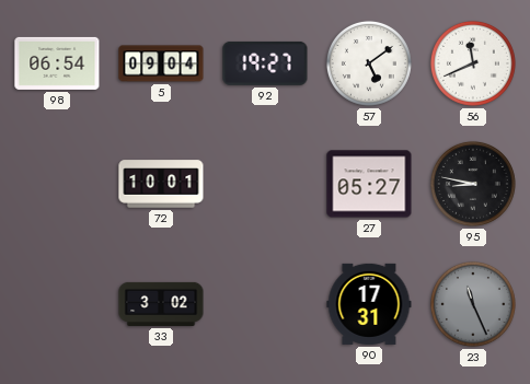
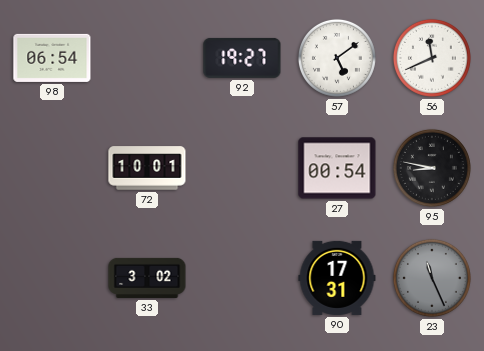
5: 09:04 -> none
27: 05:27 -> 00:54
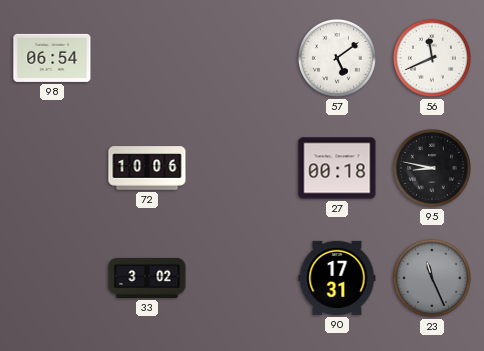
92: 19:27 -> none
72: 10:01 -> 10:06
27: 00:54 -> 00:18
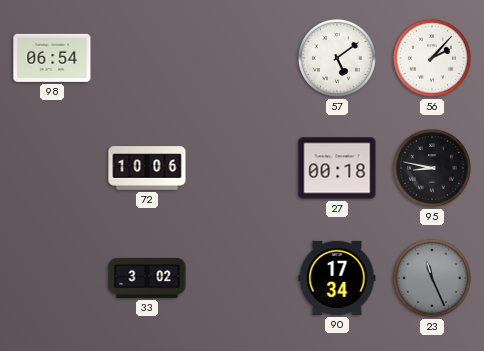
56: 11:41 -> 2:07
90: 17:31 -> 17:34
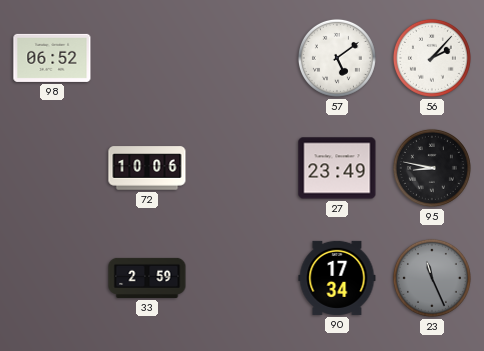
98: 06:54 -> 06:52
27: 00:18 -> 23:49
33: 3:02 -> 2:59
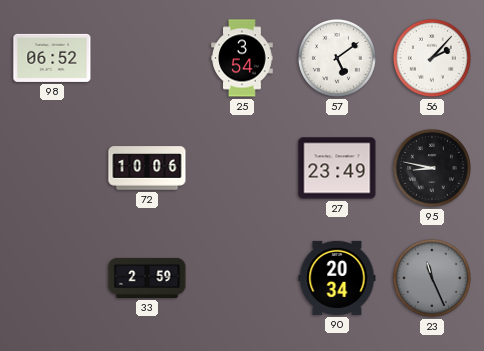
25: none -> 3:54
90: 17:34 -> 20:34
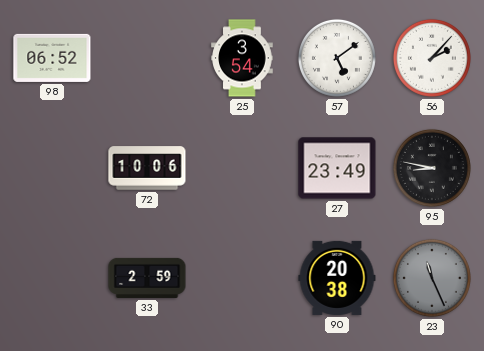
90: 20:34 -> 20:38
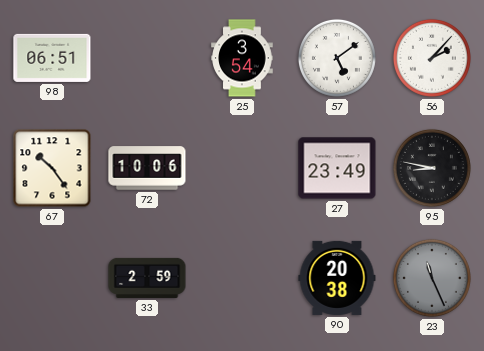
98: 06:52 -> 06:51
67: none -> 10:24
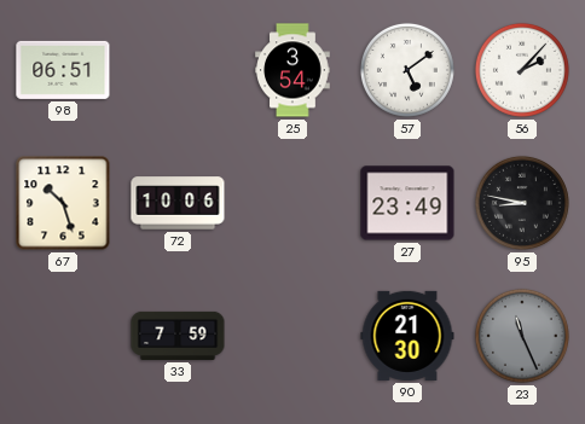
67: 10:24 -> 10:27
33: 2:59 -> 7:59
90: 20:38 -> 21:30
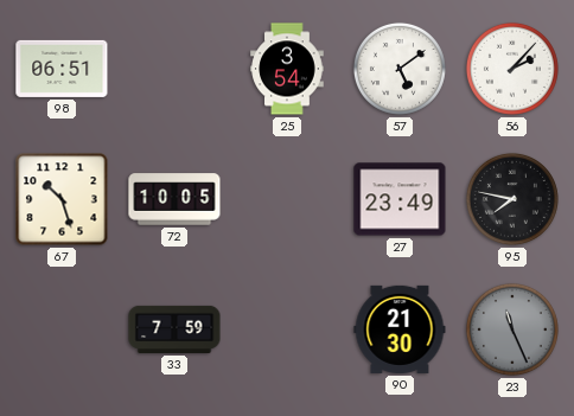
72: 10:06 -> 10:05
95: 8:47 -> 7:47
